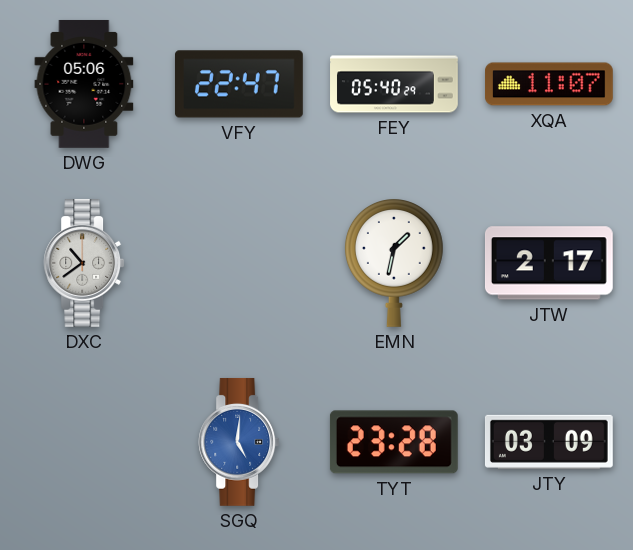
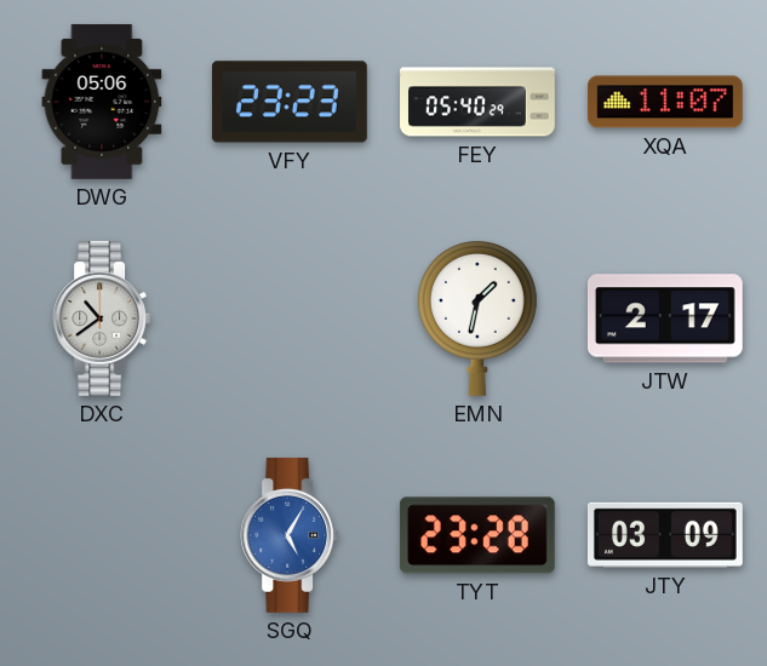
VFY: 22:47 -> 23:23
SGQ: 5:01 -> 5:05
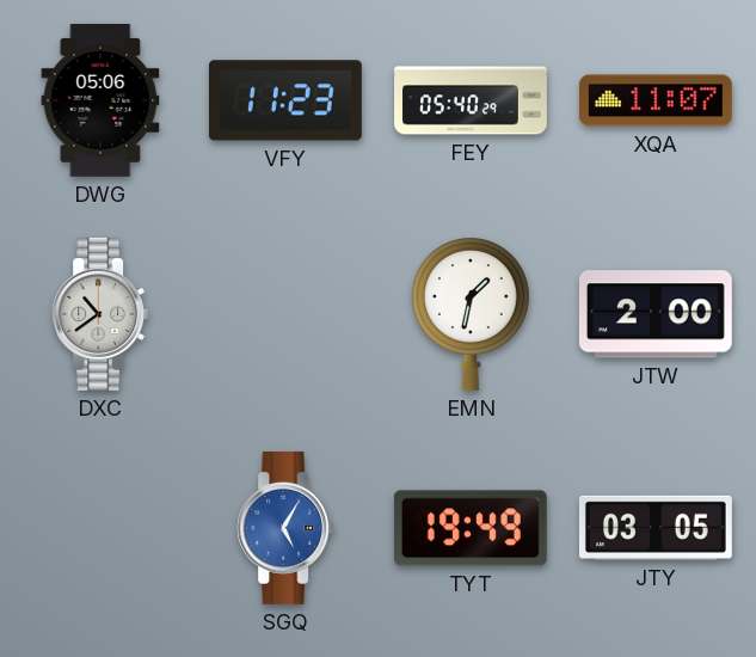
VFY: 23:23 -> 11:23
JTW: 2:17 -> 2:00
TYT: 23:28 -> 19:49
JTY: 03:09 -> 03:05
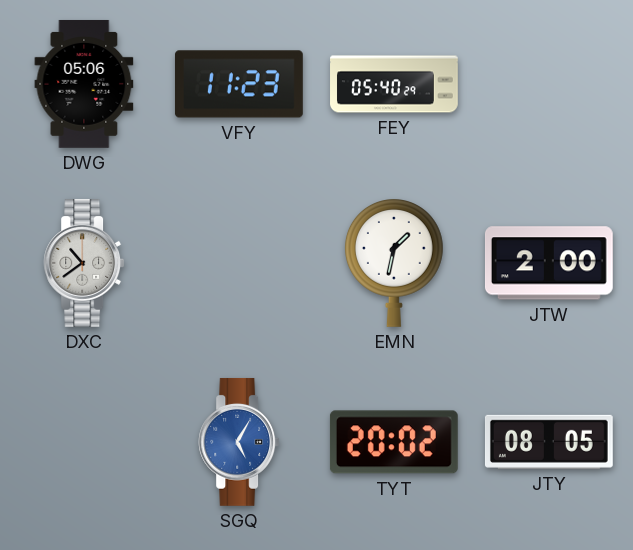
XQA: 11:07 -> none
TYT: 19:49 -> 20:02
JTY: 03:05 -> 08:05
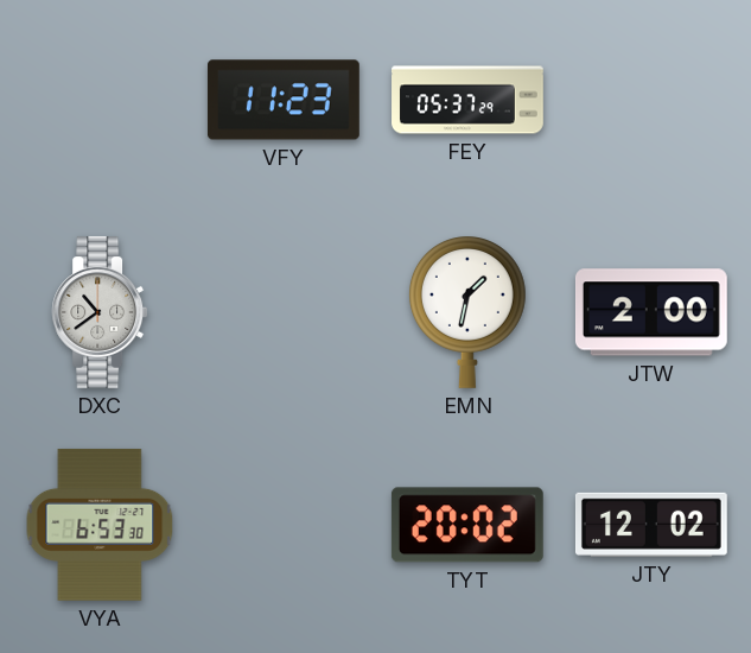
DWG: 05:06 -> none
FEY: 05:40 -> 05:37
VYA: none -> 6:53
SGQ: 5:05 -> none
JTY: 08:05 -> 12:02
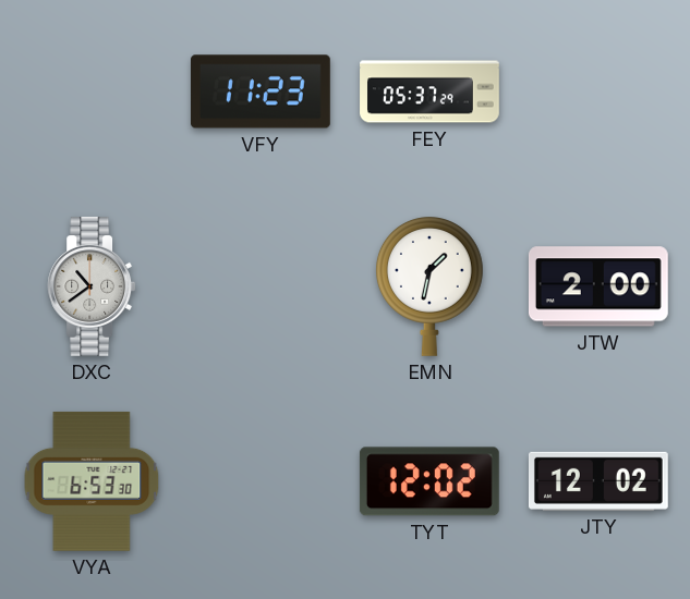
TYT: 20:02 -> 12:02
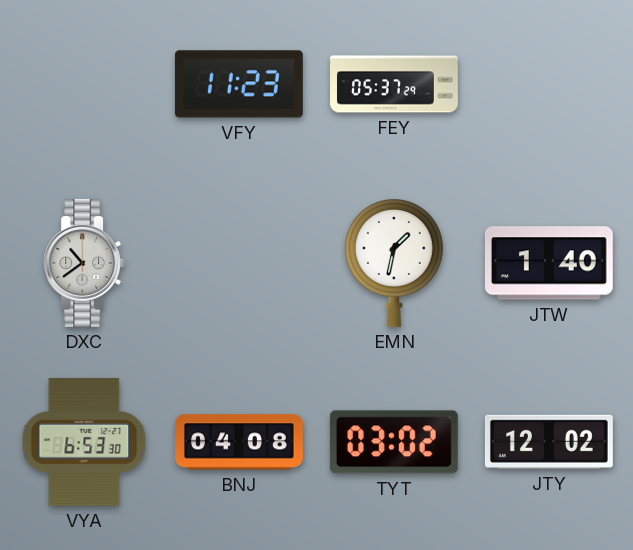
JTW: 2:00 -> 1:40
BNJ: none -> 04:08
TYT: 12:02 -> 03:02
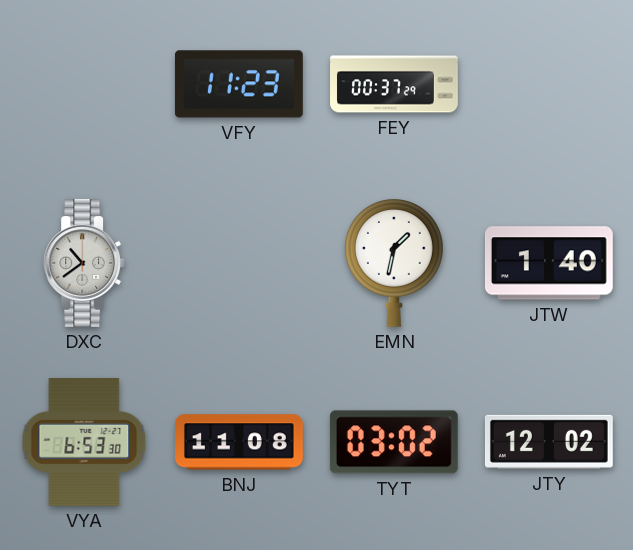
FEY: 05:37 -> 00:37
BNJ: 04:08 -> 11:08
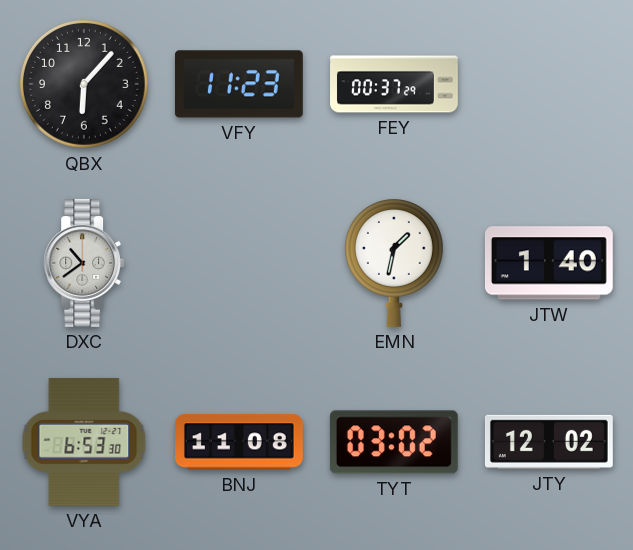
QBX: none -> 6:07
